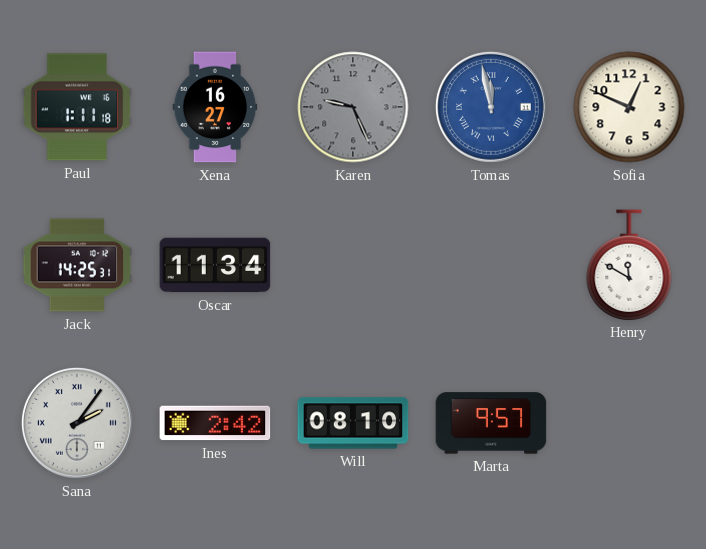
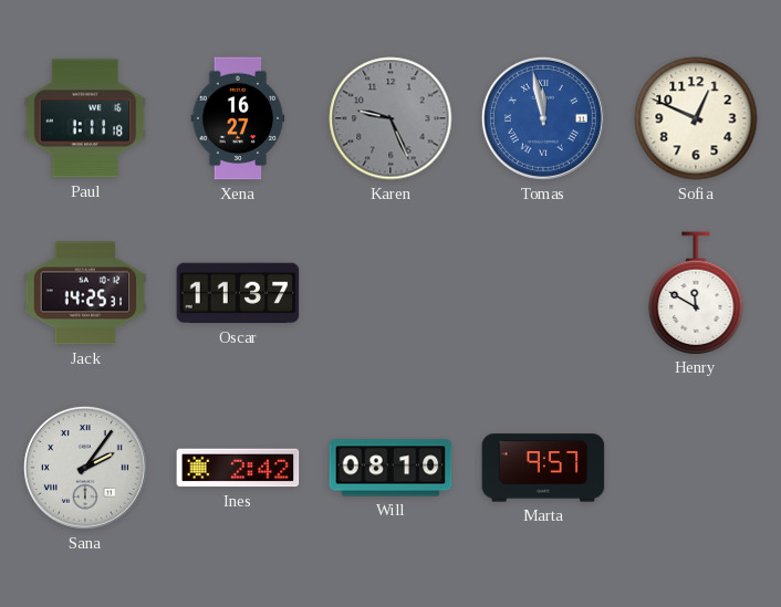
Oscar: 11:34 -> 11:37
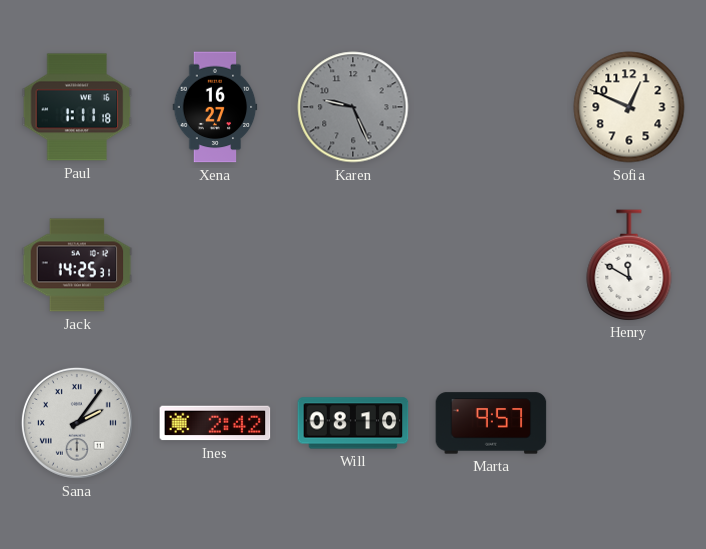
Tomas: 11:58 -> none
Oscar: 11:37 -> none
